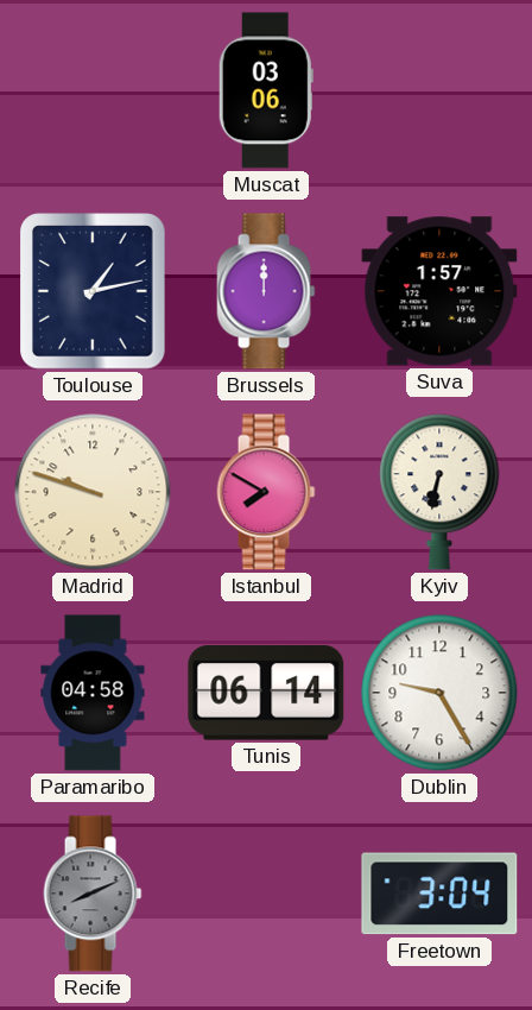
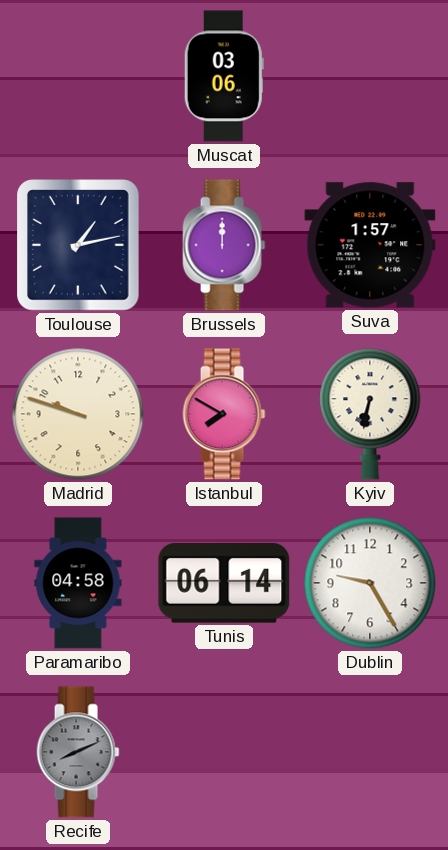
Freetown: 3:04 -> none
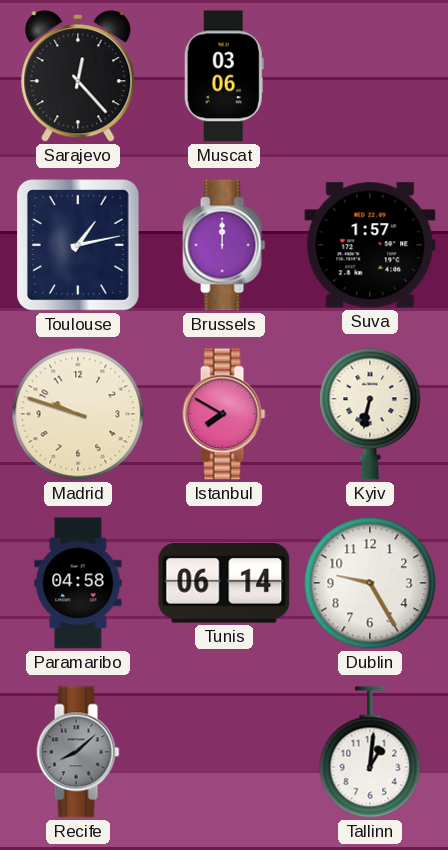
Sarajevo: none -> 12:23
Recife: 8:11 -> 8:08
Tallinn: none -> 1:01
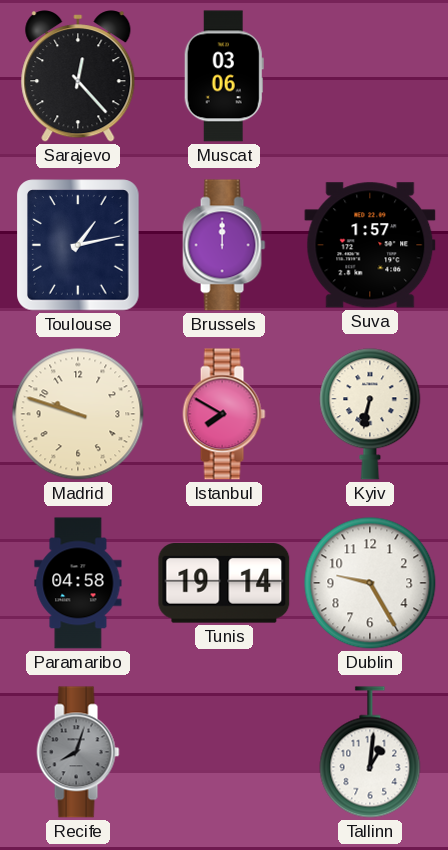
Tunis: 06:14 -> 19:14
Recife: 8:08 -> 8:03
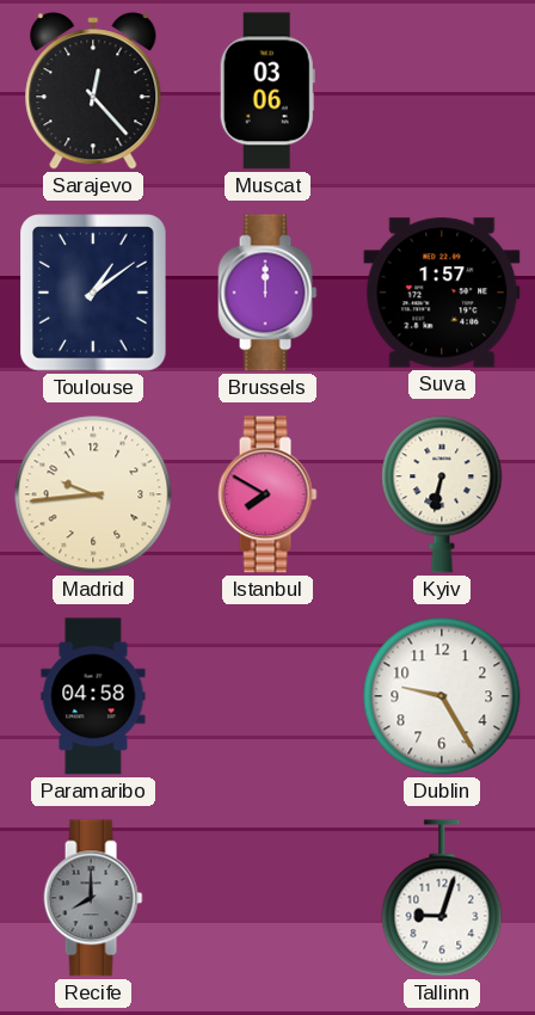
Toulouse: 1:13 -> 1:09
Madrid: 9:48 -> 9:44
Tunis: 19:14 -> none
Recife: 8:03 -> 8:00
Tallinn: 1:01 -> 9:03
